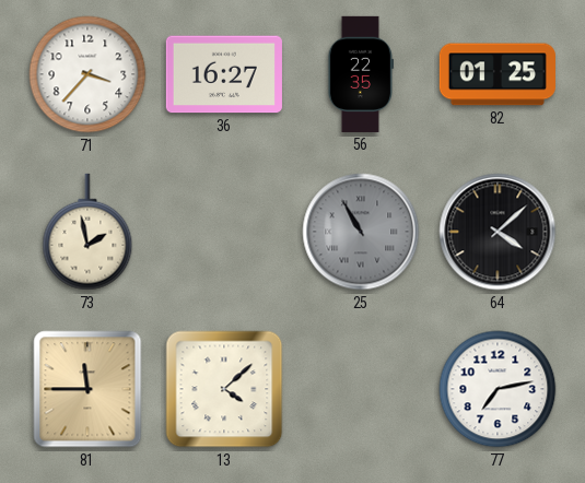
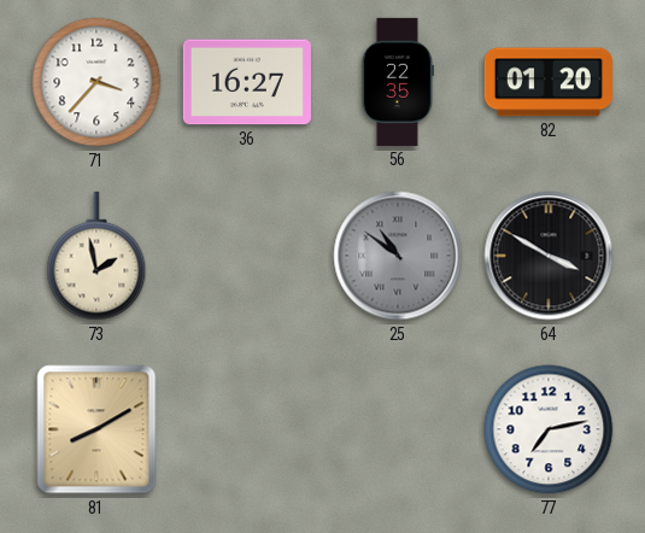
82: 01:25 -> 01:20
25: 10:55 -> 10:51
64: 4:08 -> 3:50
81: 11:45 -> 8:10
13: 4:08 -> none
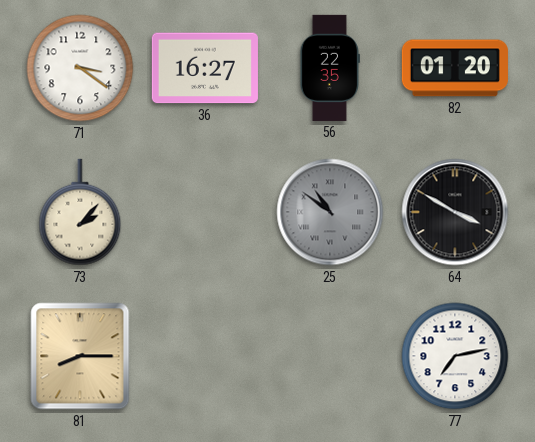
71: 3:37 -> 3:21
73: 1:58 -> 2:07
81: 8:10 -> 8:15
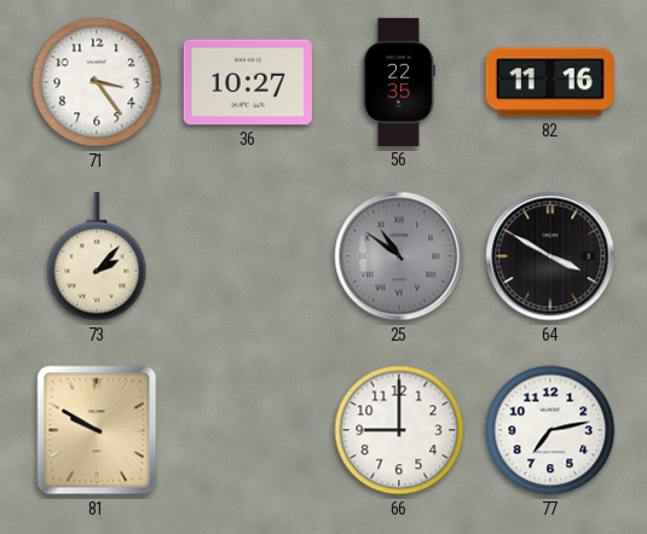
71: 3:21 -> 3:24
36: 16:27 -> 10:27
82: 01:20 -> 11:16
81: 8:15 -> 9:50
66: none -> 9:00
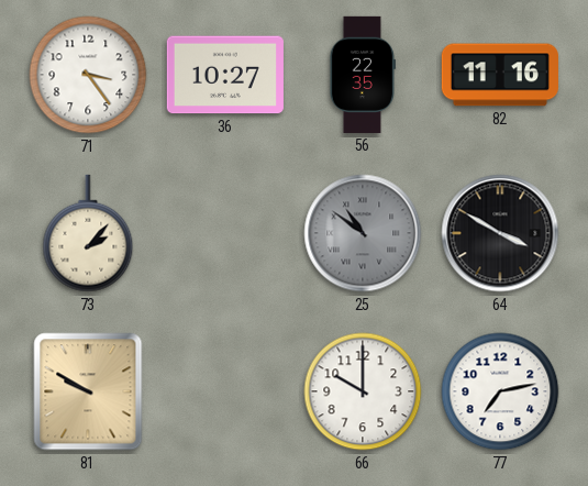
66: 9:00 -> 10:00
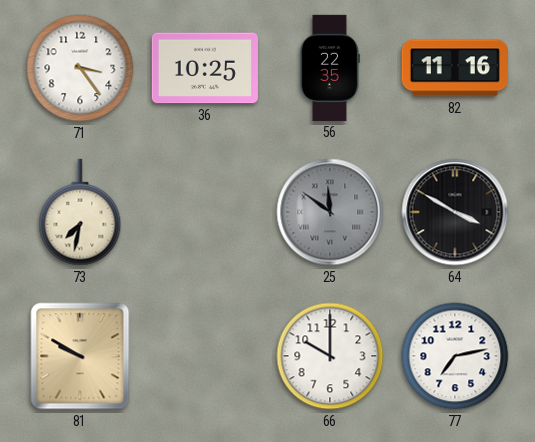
36: 10:27 -> 10:25
73: 2:07 -> 7:32
25: 10:51 -> 11:51
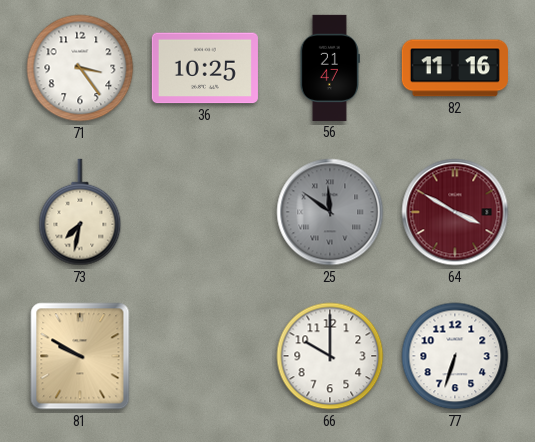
56: 22:35 -> 21:47
64 dial: black -> burgundy
77: 7:13 -> 6:33
